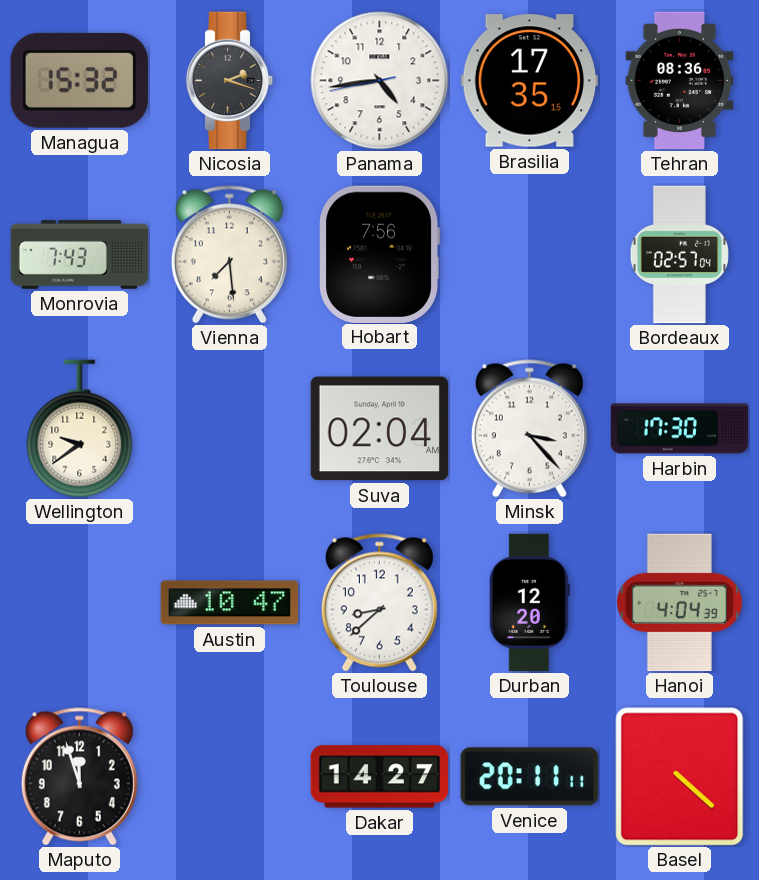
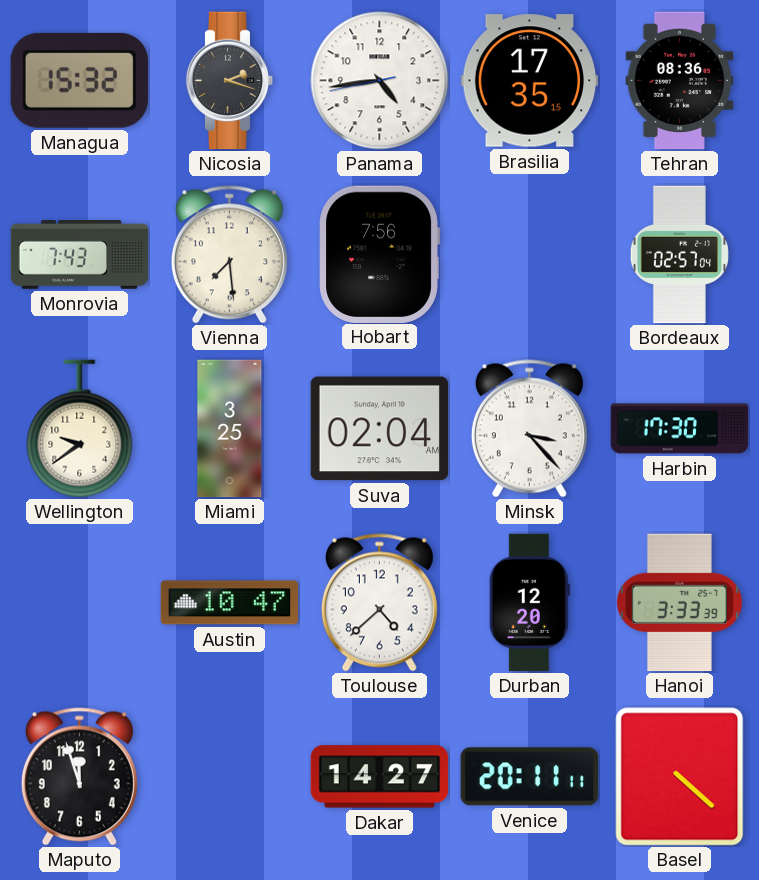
Miami: none -> 3:25
Toulouse: 8:38 -> 4:38
Hanoi: 4:04 -> 3:33
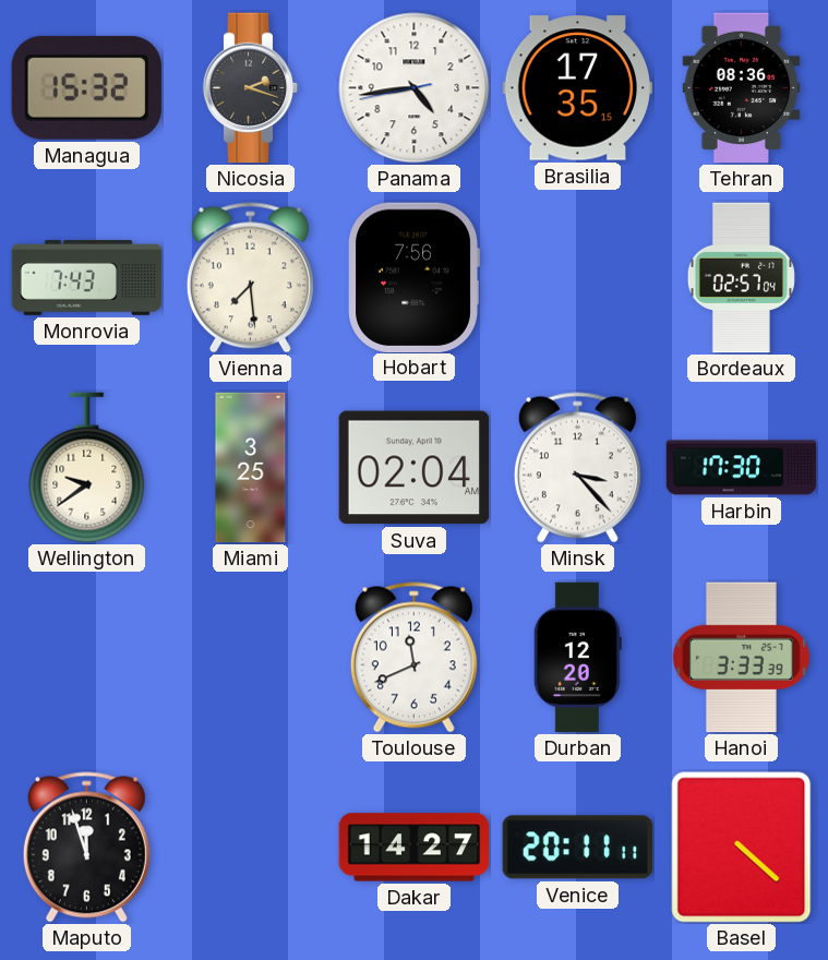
Austin: 10:47 -> none
Toulouse: 4:38 -> 11:41
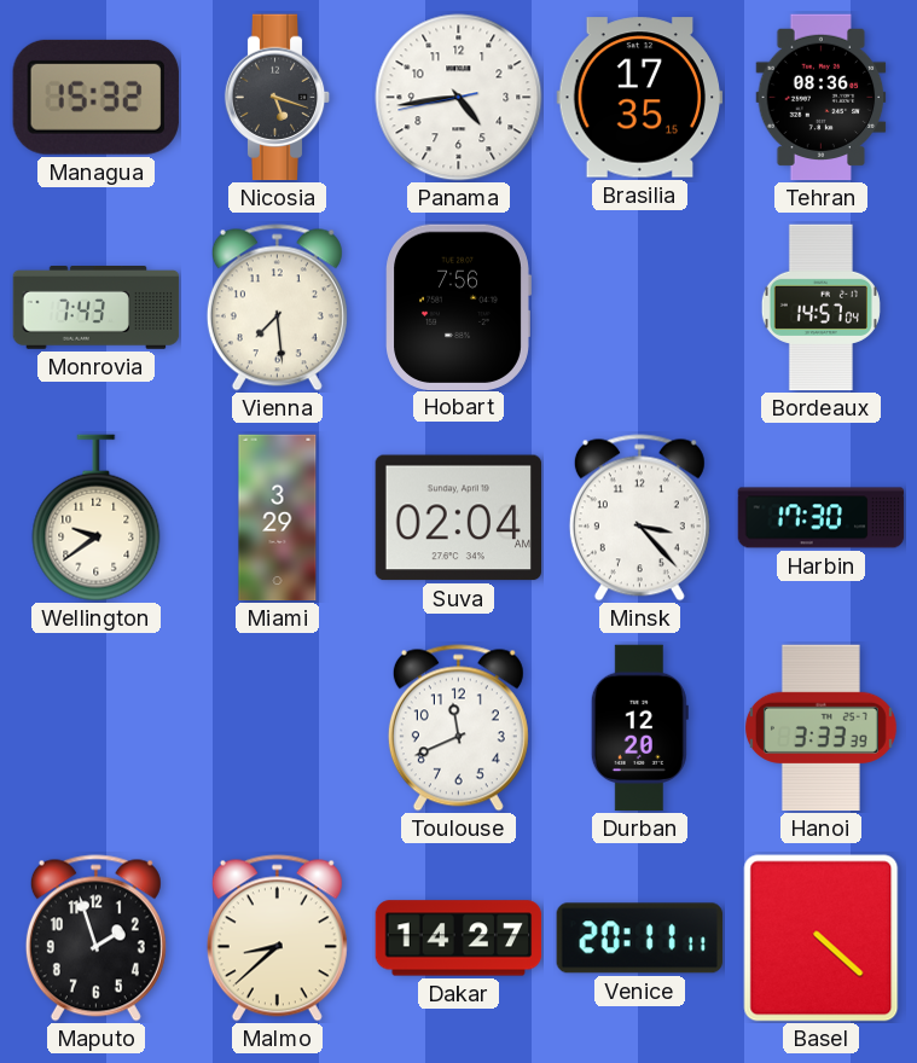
Nicosia: 2:18 -> 5:18
Bordeaux: 02:57 -> 14:57
Miami: 3:25 -> 3:29
Maputo: 11:57 -> 1:57
Malmo: none -> 8:38
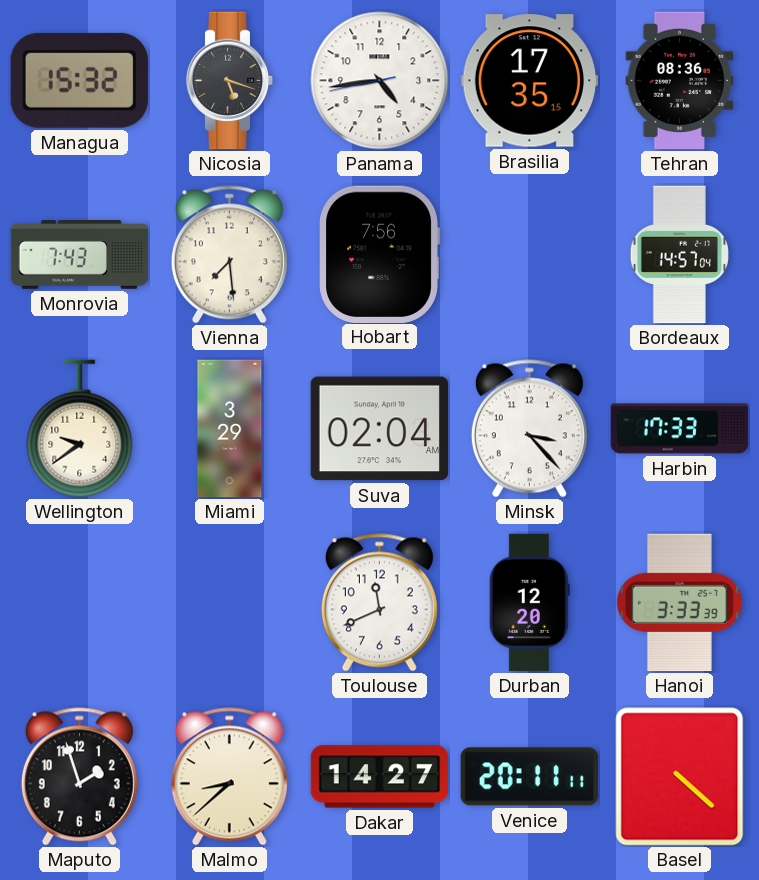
Harbin: 17:30 -> 17:33
